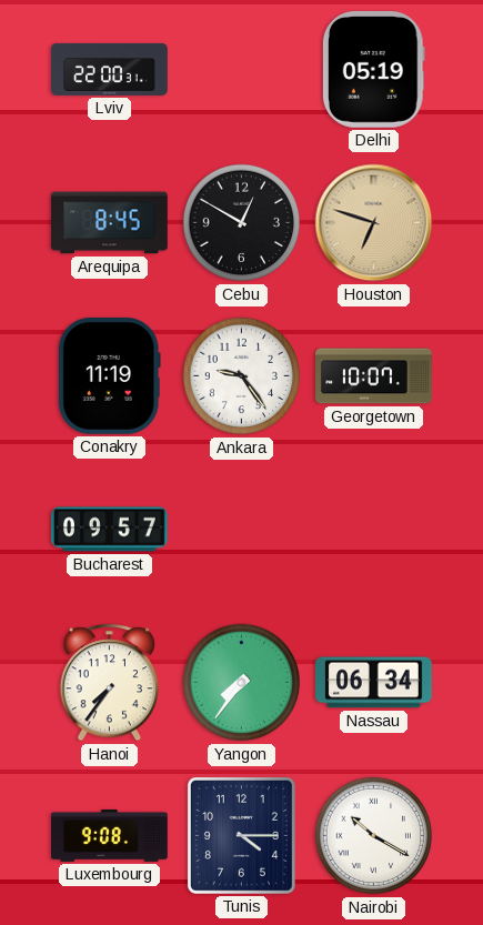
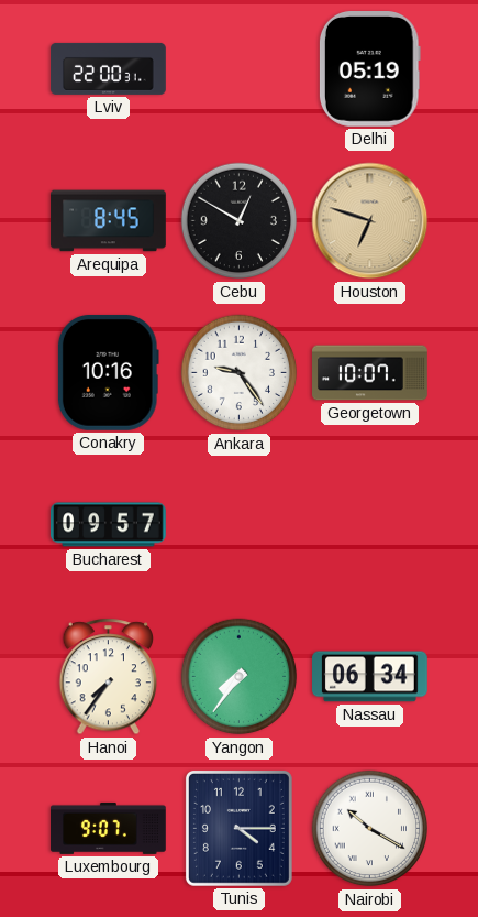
Conakry: 11:19 -> 10:16
Luxembourg: 9:08 -> 9:07
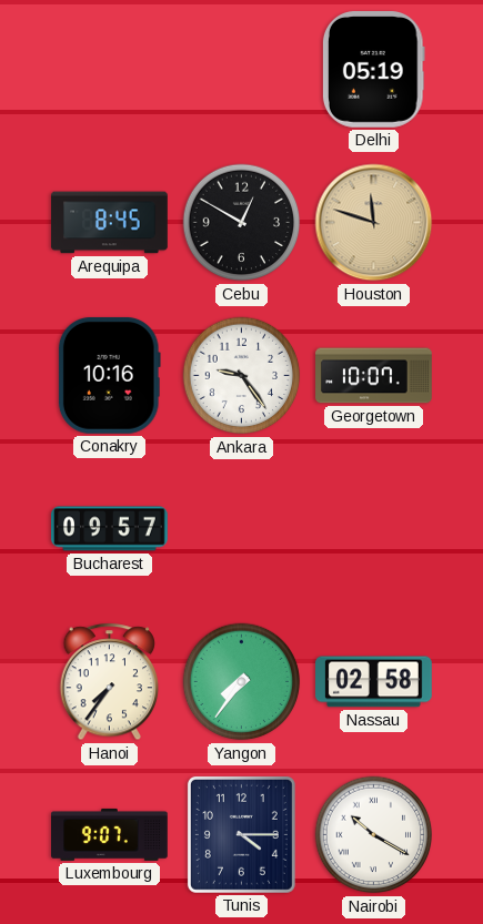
Lviv: 22:00 -> none
Houston: 6:48 -> 11:48
Nassau: 06:34 -> 02:58
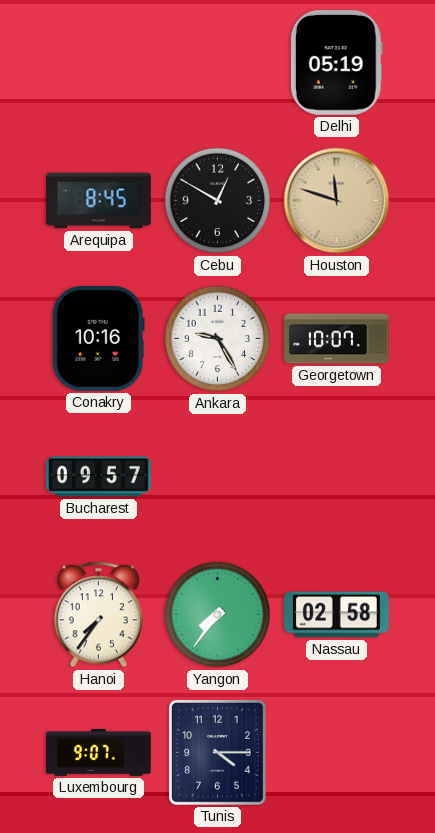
Ankara: 9:24 -> 9:25
Nairobi: 10:20 -> none
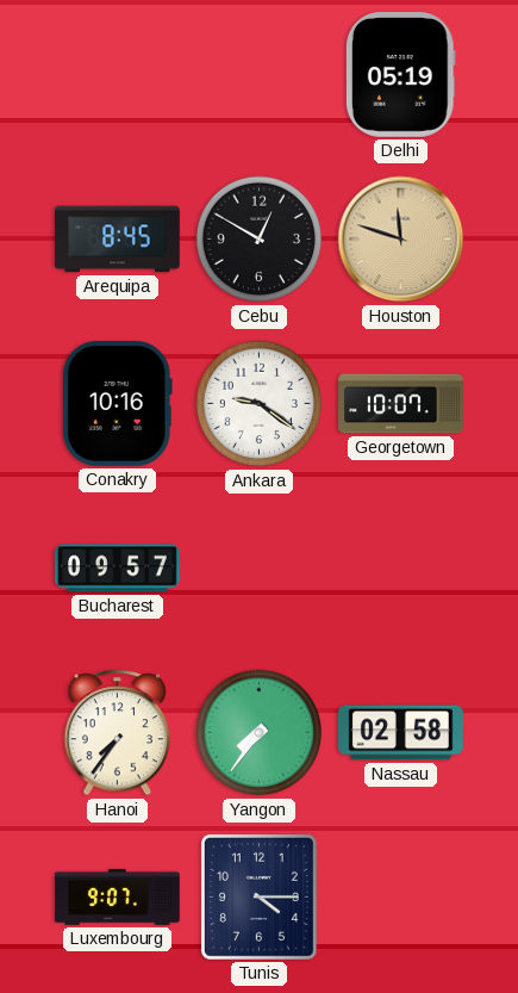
Ankara: 9:25 -> 9:21
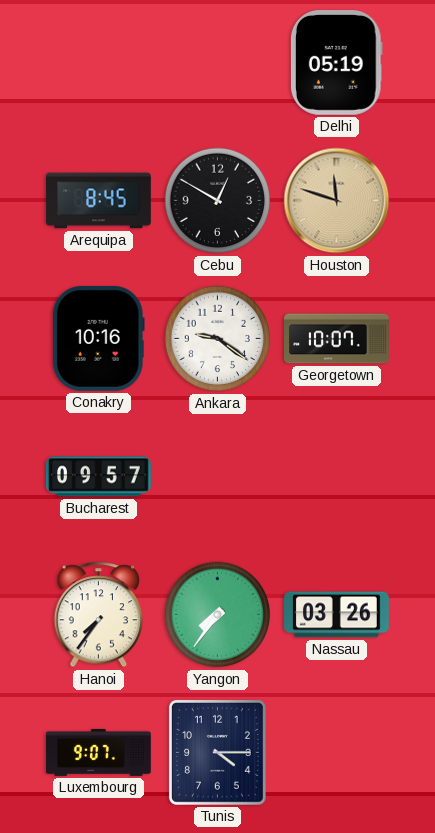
Nassau: 02:58 -> 03:26
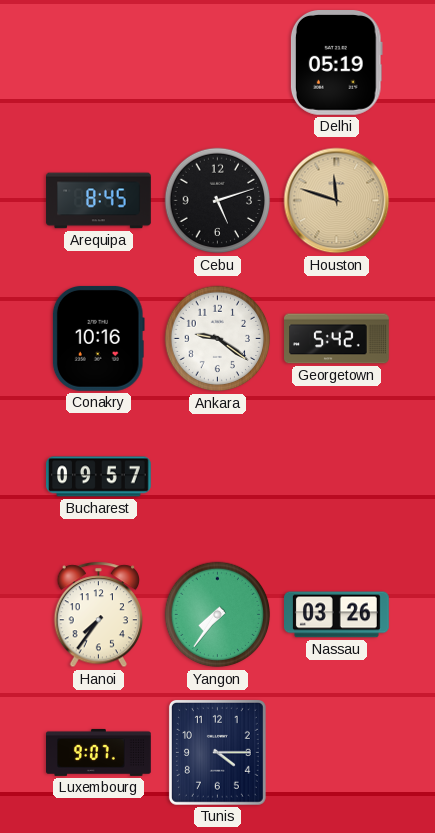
Cebu: 12:50 -> 5:12
Georgetown: 10:07 -> 5:42
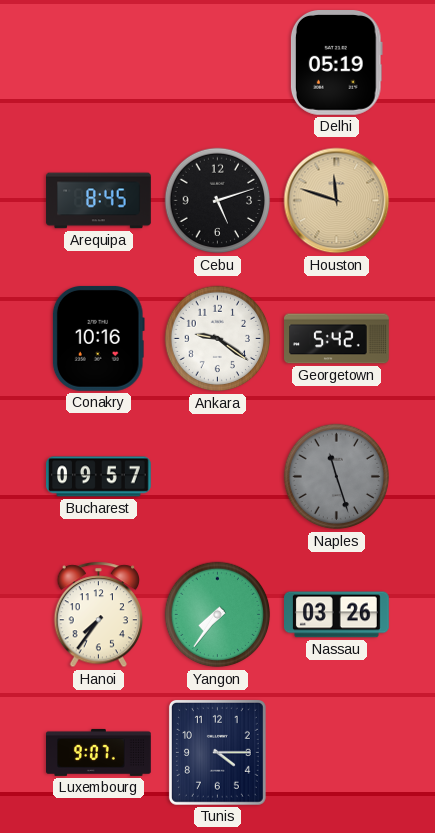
Naples: none -> 11:27
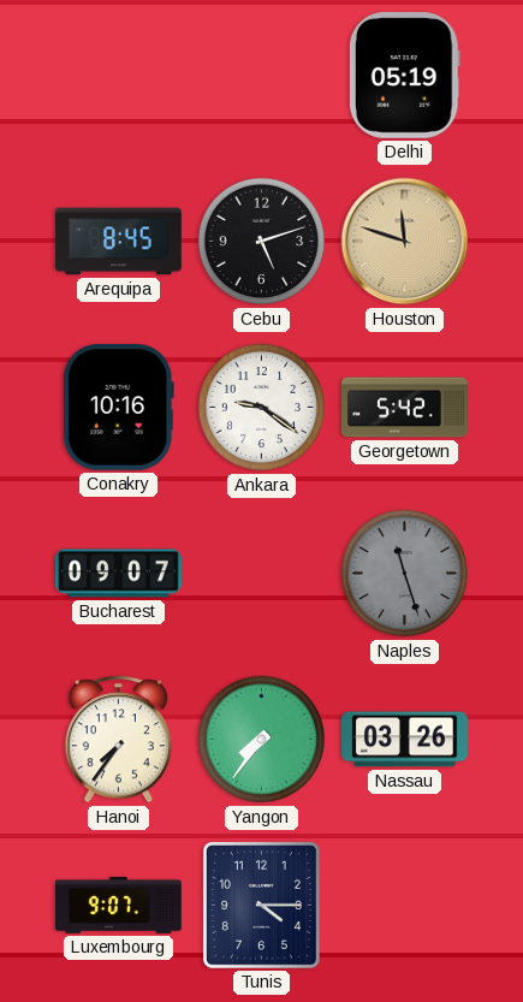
Bucharest: 09:57 -> 09:07
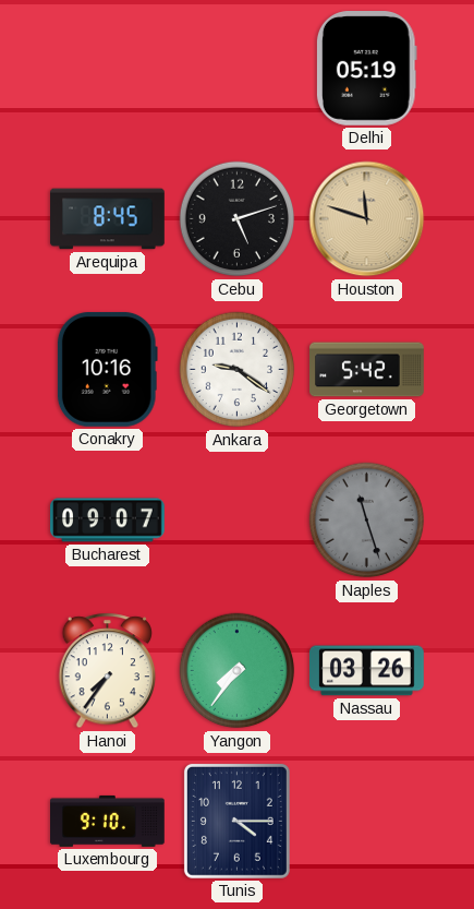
Luxembourg: 9:07 -> 9:10
